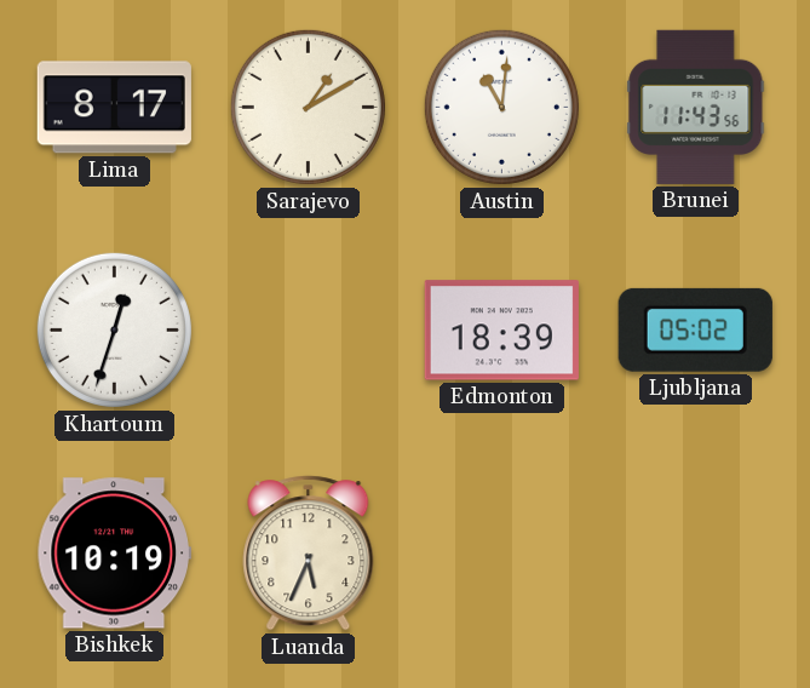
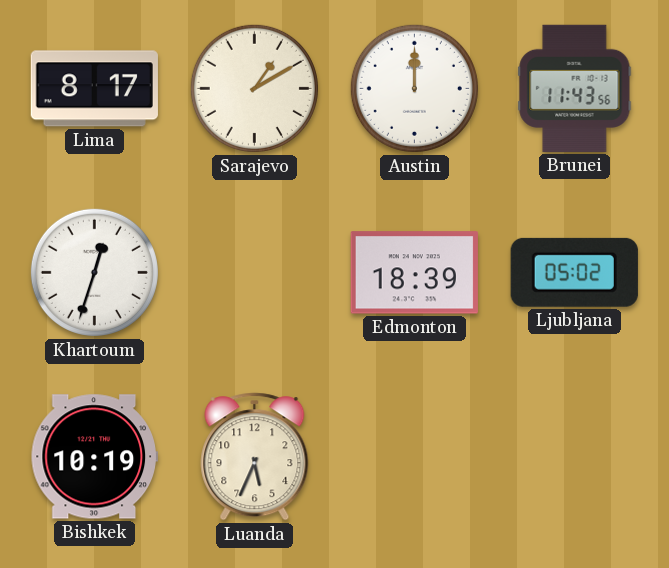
Austin: 11:01 -> 12:00
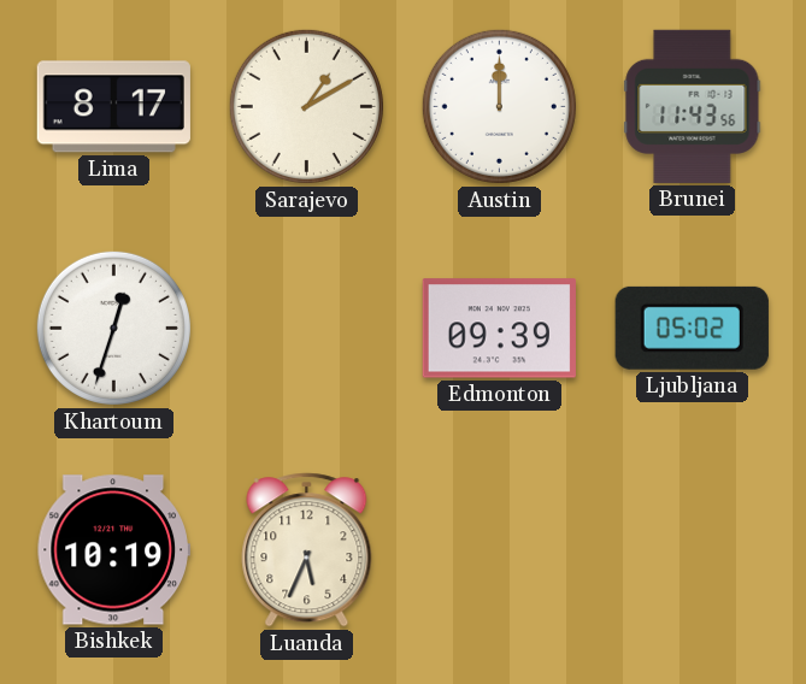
Edmonton: 18:39 -> 09:39
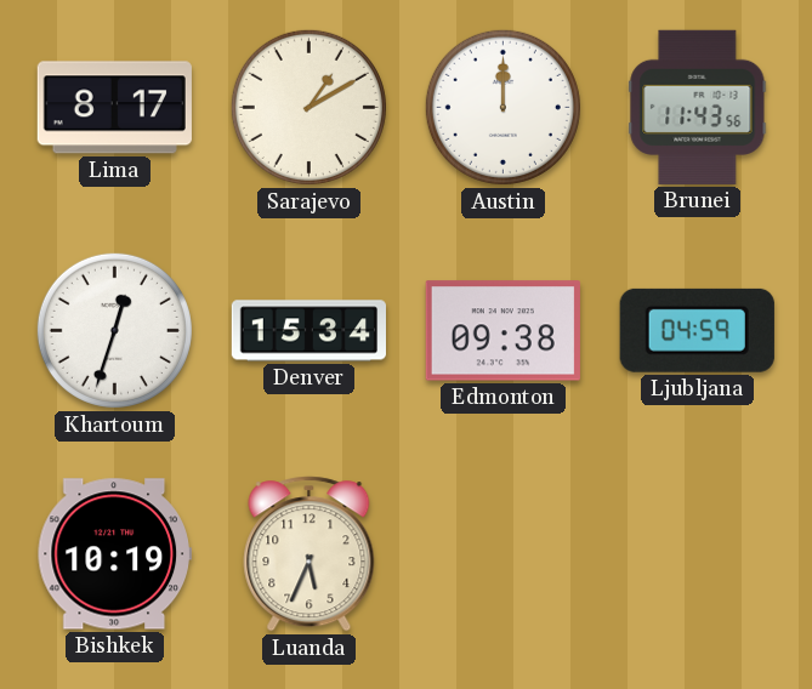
Denver: none -> 15:34
Edmonton: 09:39 -> 09:38
Ljubljana: 05:02 -> 04:59
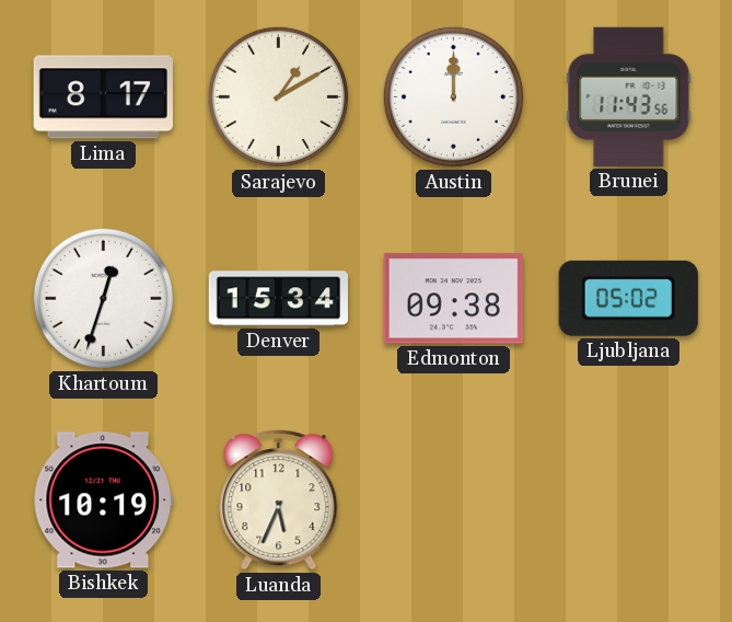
Ljubljana: 04:59 -> 05:02
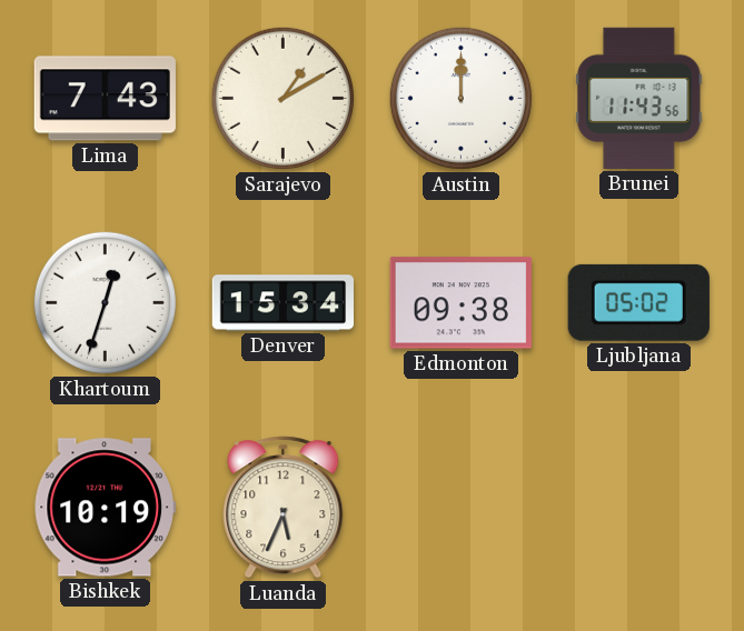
Lima: 8:17 -> 7:43
